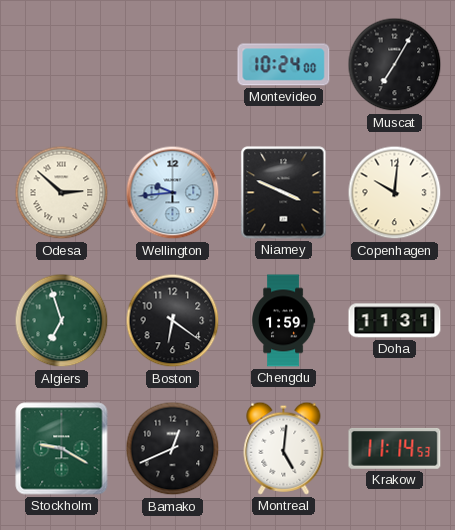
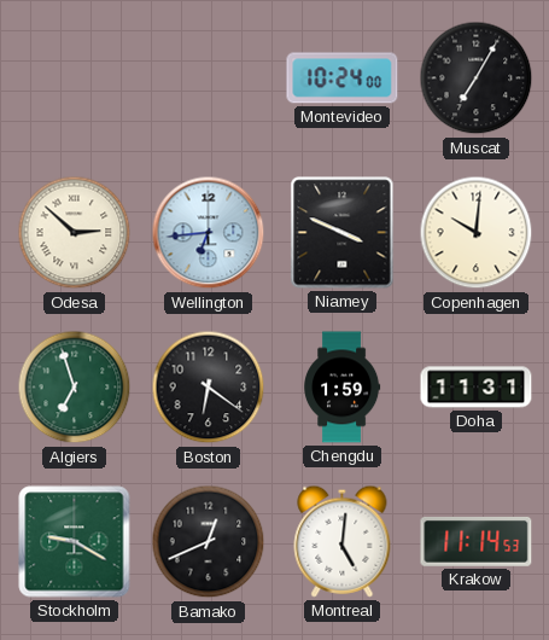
Wellington: 9:44 -> 6:44
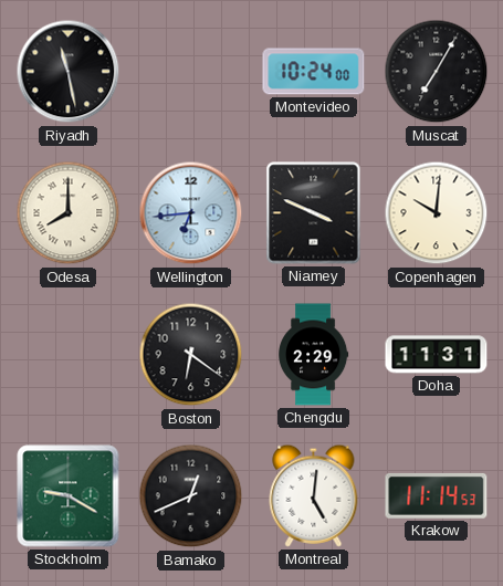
Riyadh: none -> 11:28
Odesa: 2:52 -> 8:00
Algiers: 6:57 -> none
Chengdu: 1:59 -> 2:29
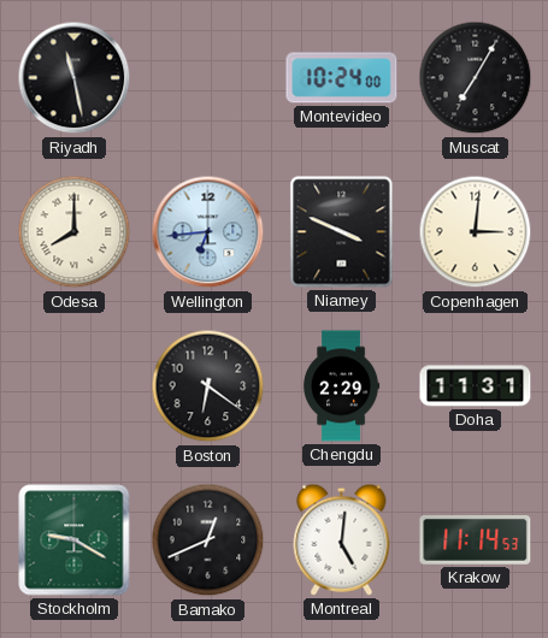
Copenhagen: 10:01 -> 3:01
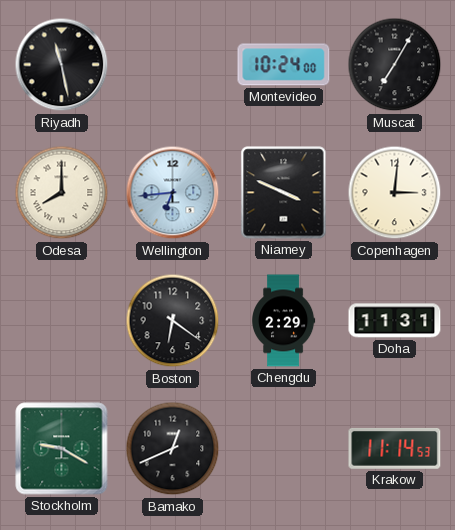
Montreal: 5:01 -> none
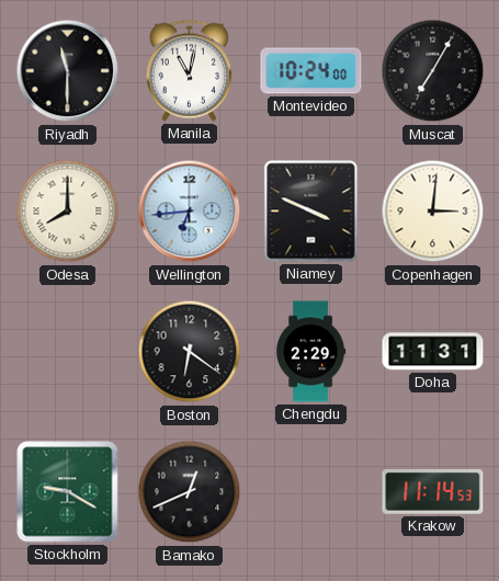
Riyadh: 11:28 -> 11:30
Manila: none -> 11:02
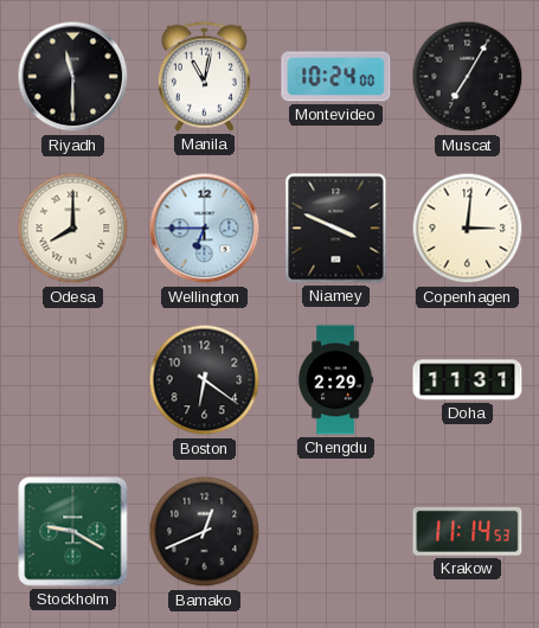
Wellington: 6:44 -> 6:45
